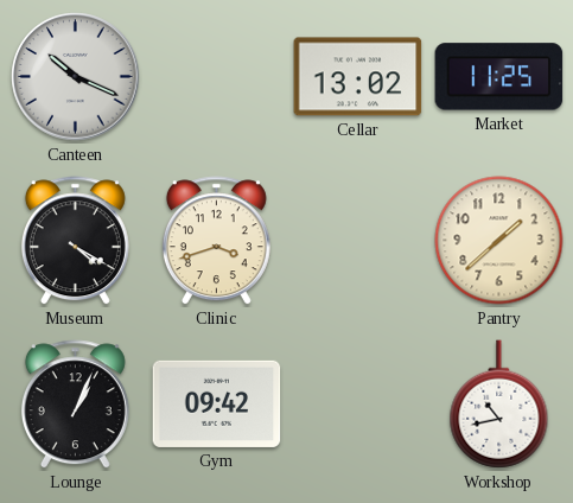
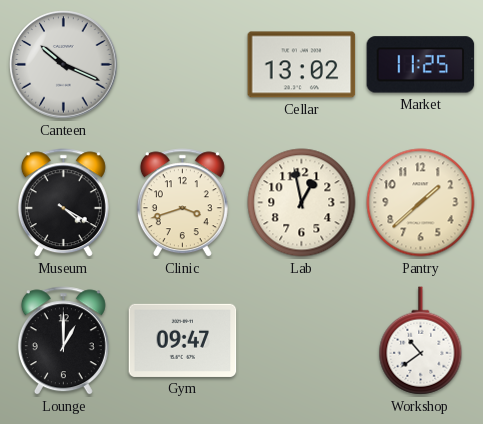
Lab: none -> 12:58
Lounge: 1:04 -> 1:00
Gym: 09:42 -> 09:47
Workshop: 10:43 -> 10:39
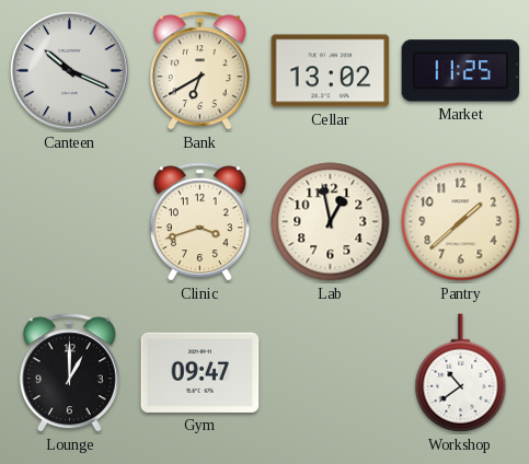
Bank: none -> 6:40
Museum: 4:20 -> none
